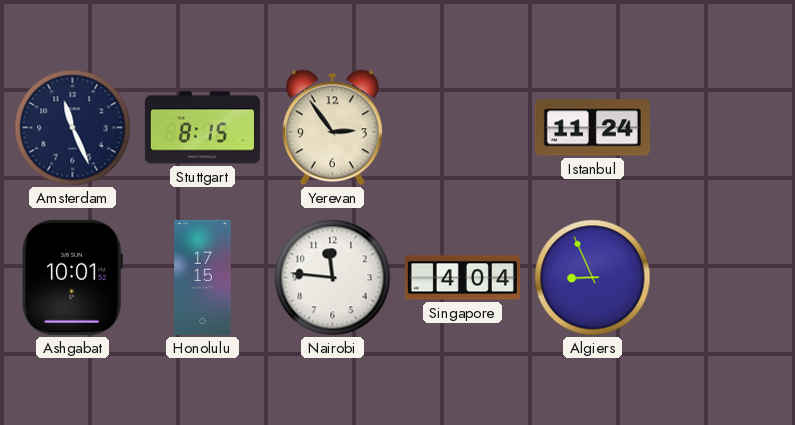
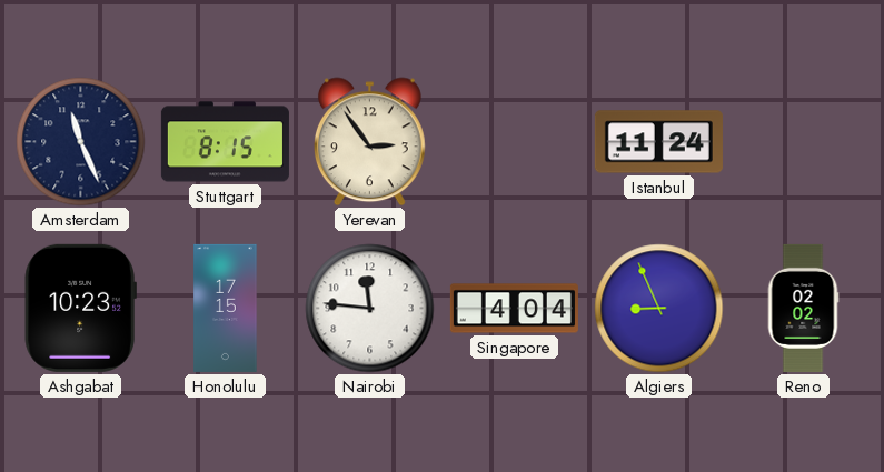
Ashgabat: 10:01 -> 10:23
Reno: none -> 02:02
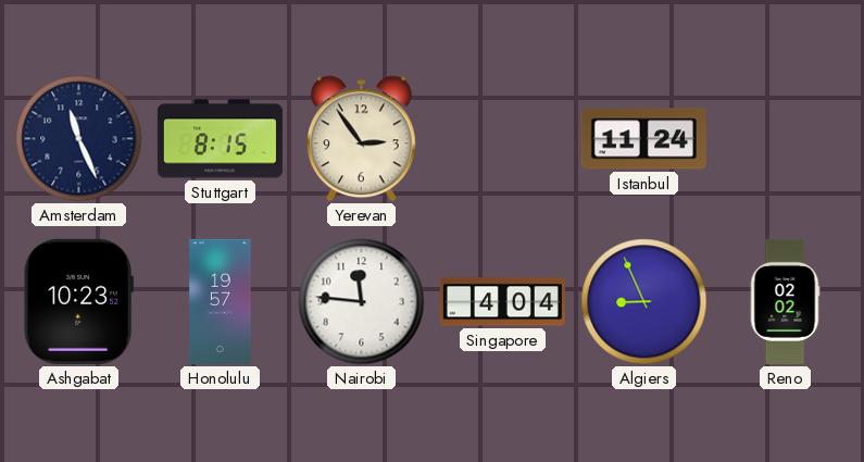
Honolulu: 17:15 -> 19:57
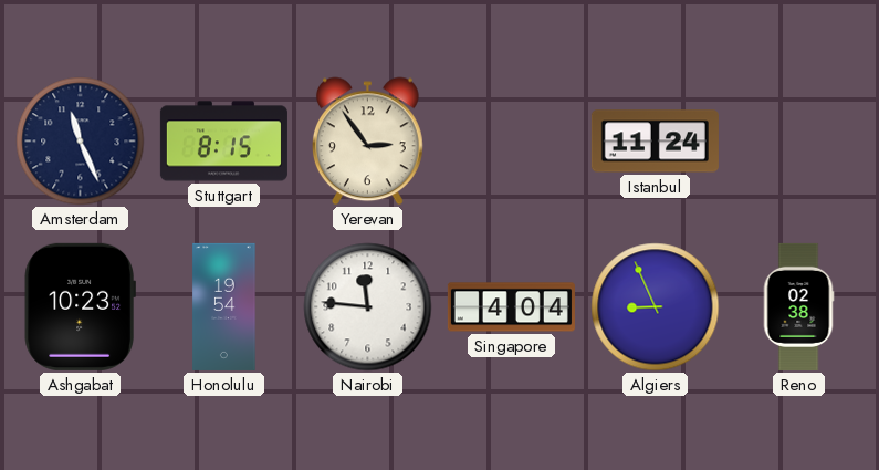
Honolulu: 19:57 -> 19:54
Reno: 02:02 -> 02:38
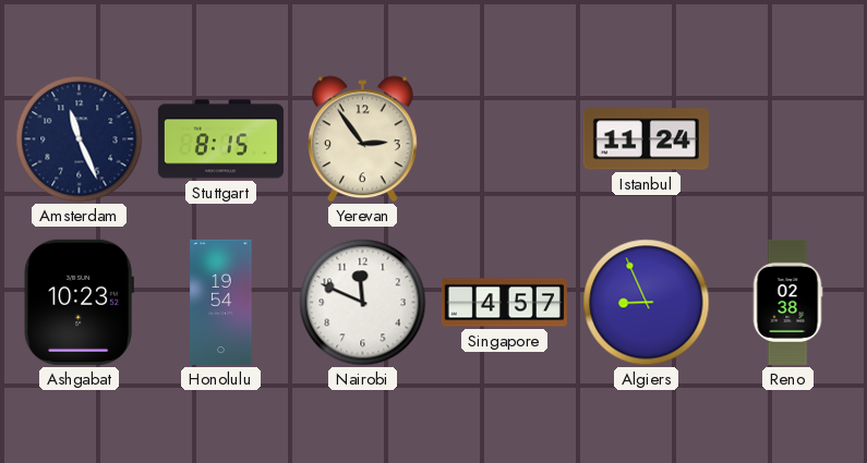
Nairobi: 11:46 -> 11:49
Singapore: 4:04 -> 4:57
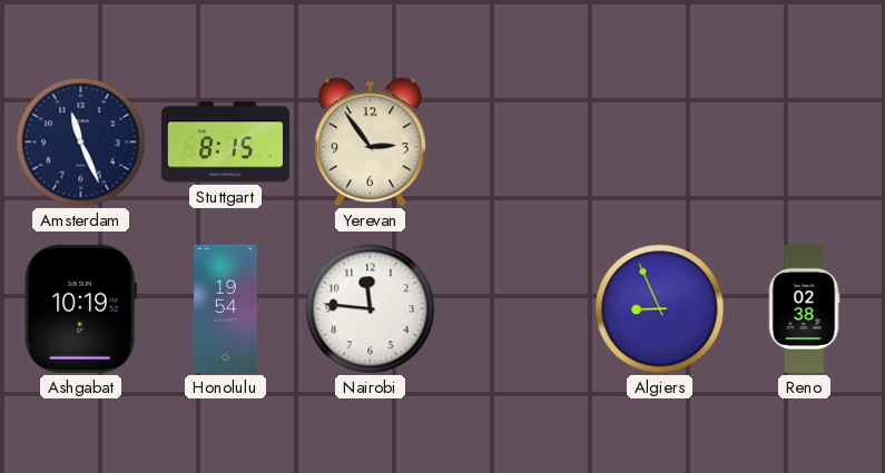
Istanbul: 11:24 -> none
Ashgabat: 10:23 -> 10:19
Nairobi: 11:49 -> 11:46
Singapore: 4:57 -> none
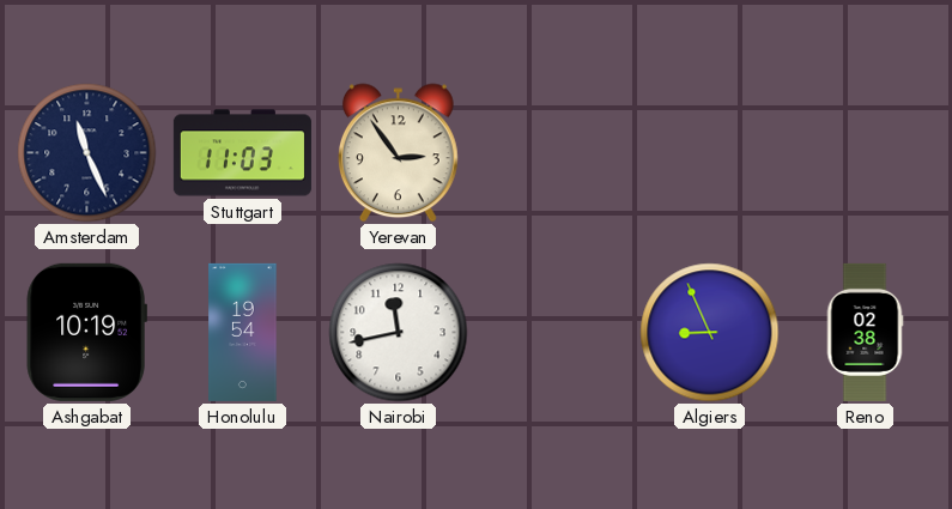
Stuttgart: 8:15 -> 11:03
Nairobi: 11:46 -> 11:43
